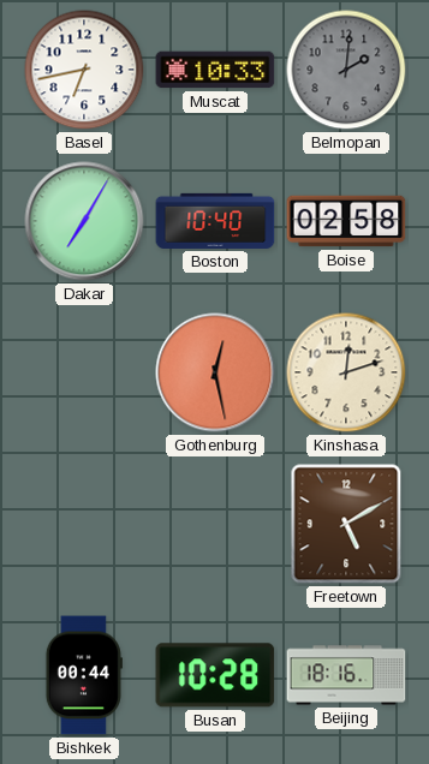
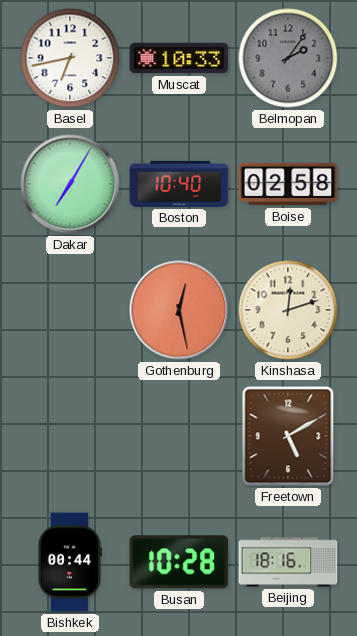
Belmopan: 2:01 -> 2:06
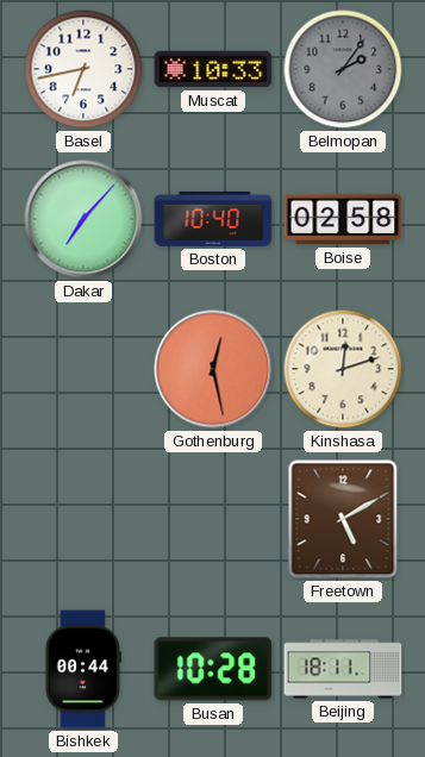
Dakar: 7:05 -> 7:07
Beijing: 18:16 -> 18:11
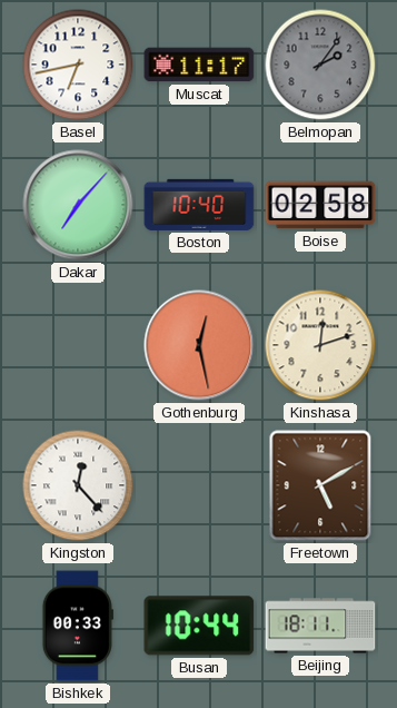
Muscat: 10:33 -> 11:17
Kingston: none -> 12:23
Bishkek: 00:44 -> 00:33
Busan: 10:28 -> 10:44
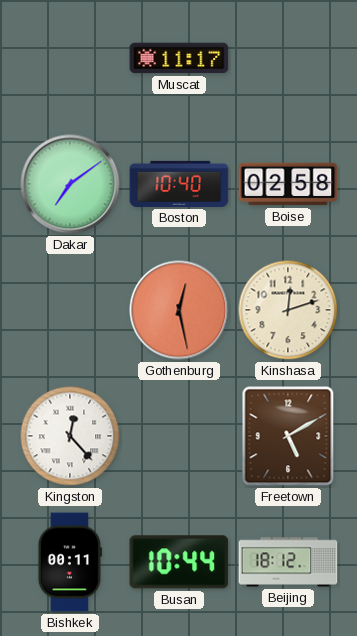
Basel: 6:43 -> none
Belmopan: 2:06 -> none
Dakar: 7:07 -> 7:09
Bishkek: 00:33 -> 00:11
Beijing: 18:11 -> 18:12
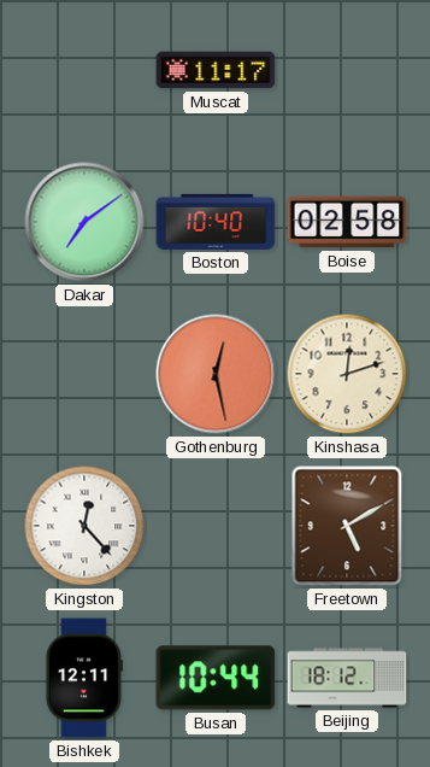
Bishkek: 00:11 -> 12:11
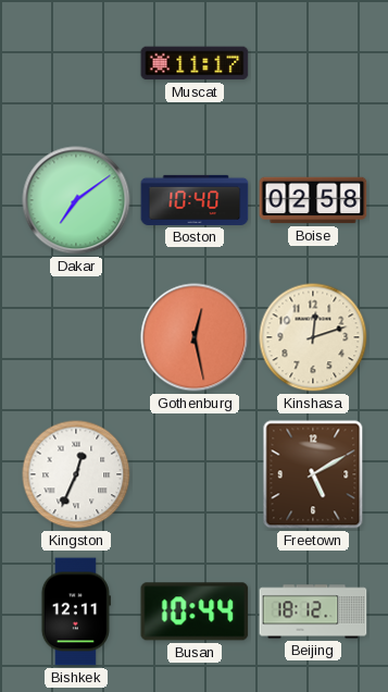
Kingston: 12:23 -> 12:34
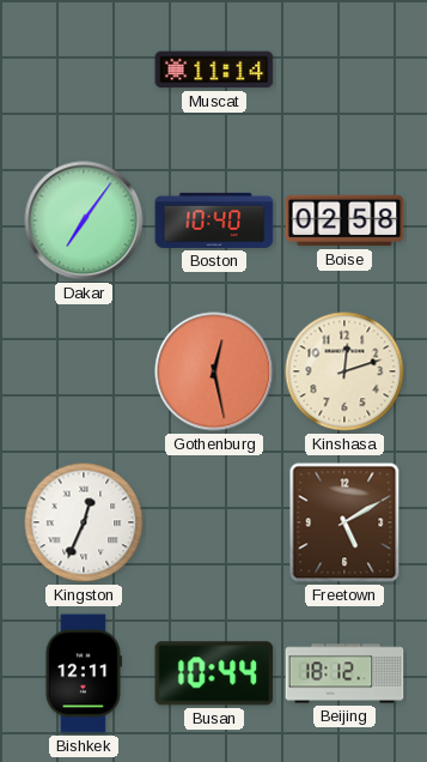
Muscat: 11:17 -> 11:14
Dakar: 7:09 -> 7:06
